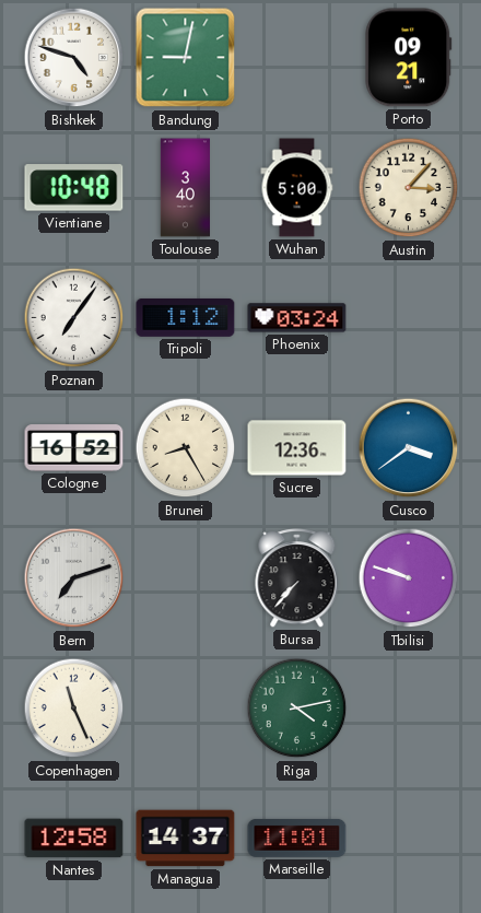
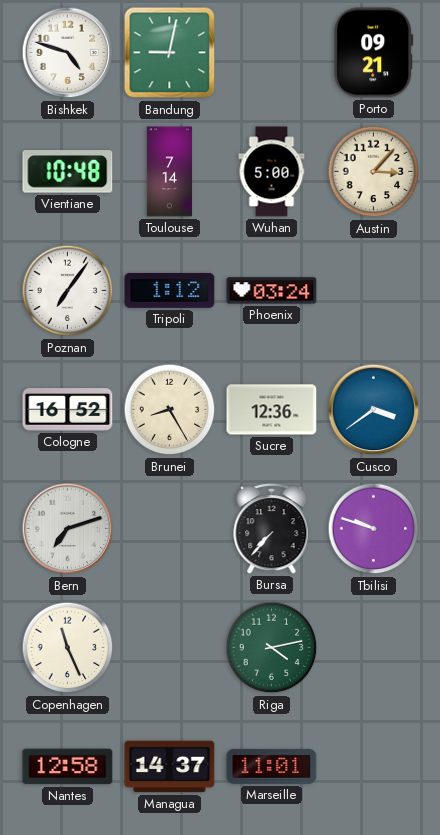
Toulouse: 3:40 -> 7:14
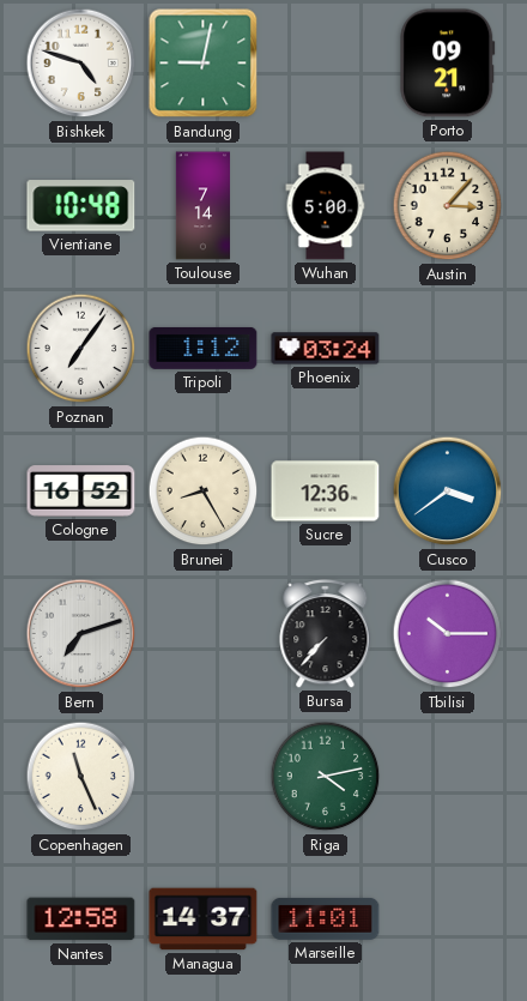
Tbilisi: 9:48 -> 10:15
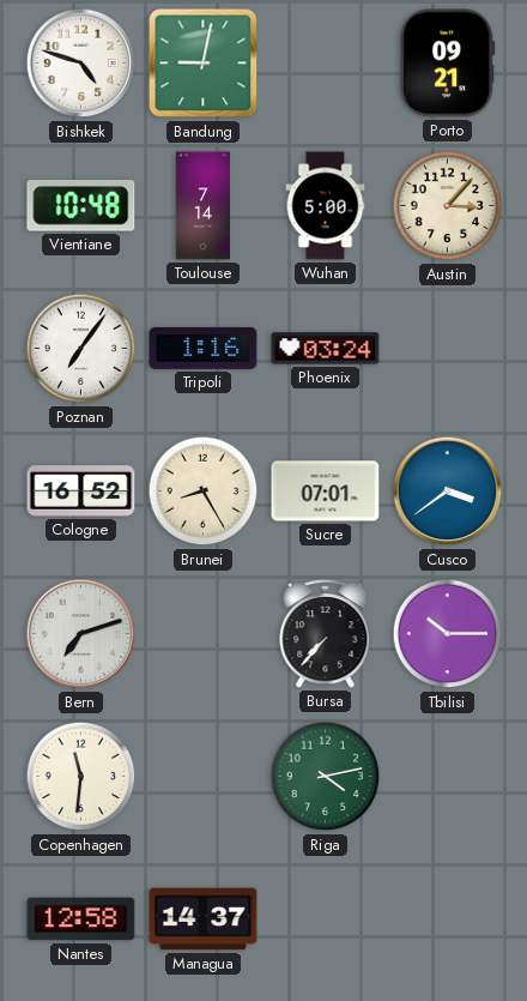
Tripoli: 1:12 -> 1:16
Sucre: 12:36 -> 07:01
Copenhagen: 11:26 -> 11:31
Marseille: 11:01 -> none
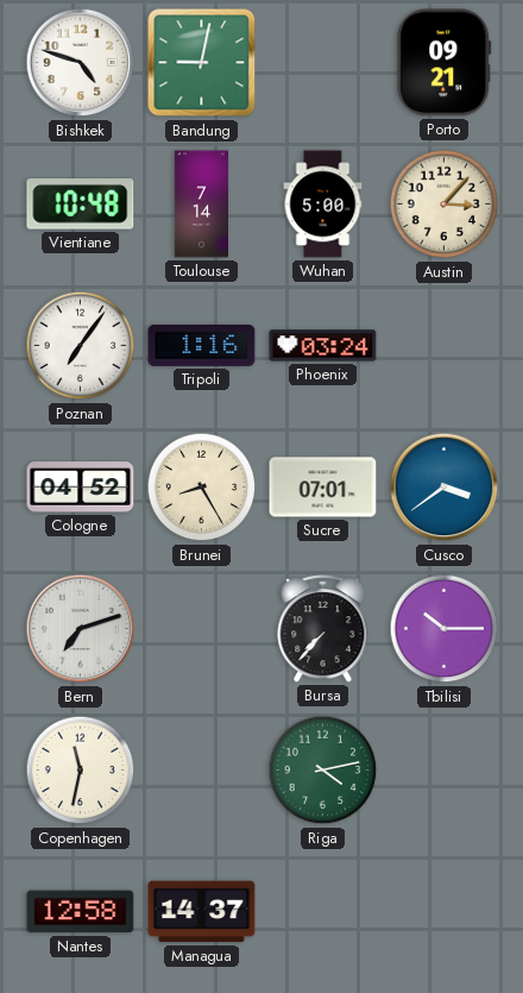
Cologne: 16:52 -> 04:52
Copenhagen: 11:31 -> 11:32
